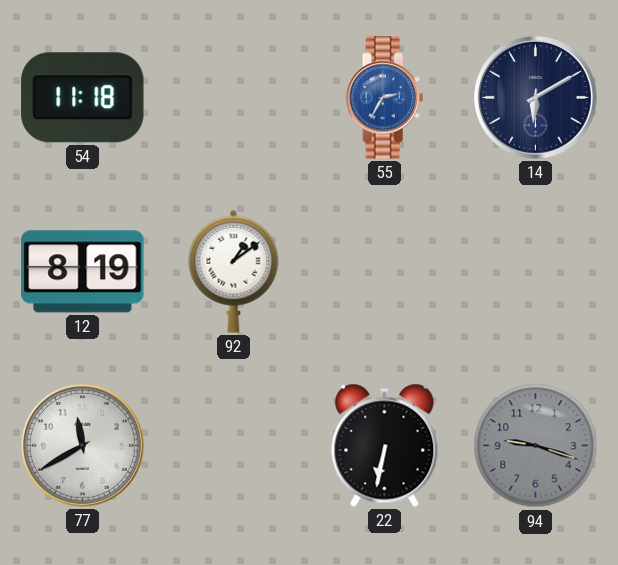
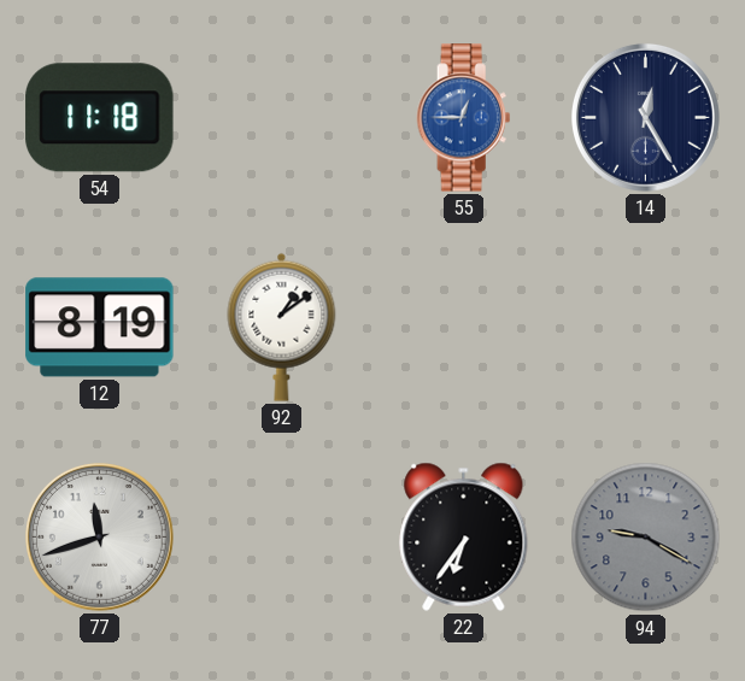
55: 2:35 -> 12:45
14: 6:10 -> 12:25
77: 11:40 -> 11:42
22: 6:32 -> 6:36
94: 9:18 -> 9:20
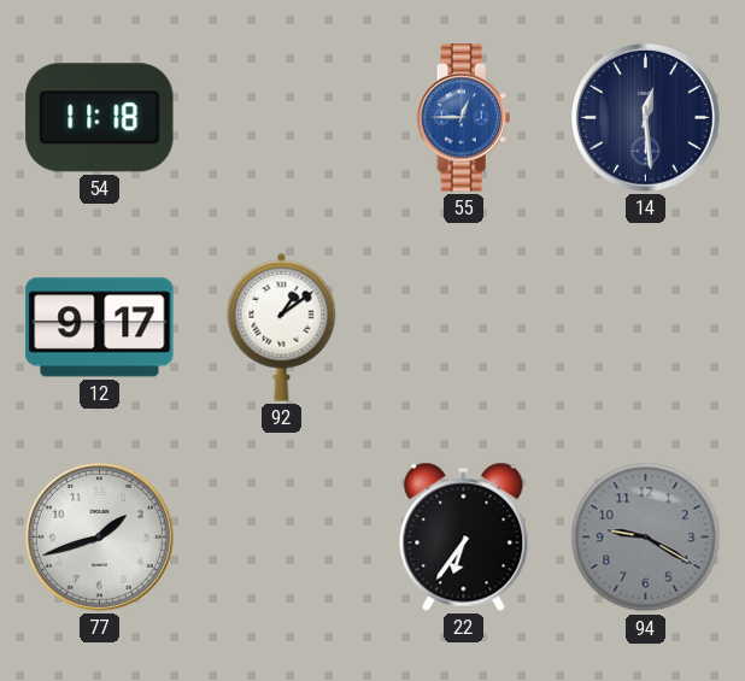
14: 12:25 -> 12:29
12: 8:19 -> 9:17
77: 11:42 -> 1:42
